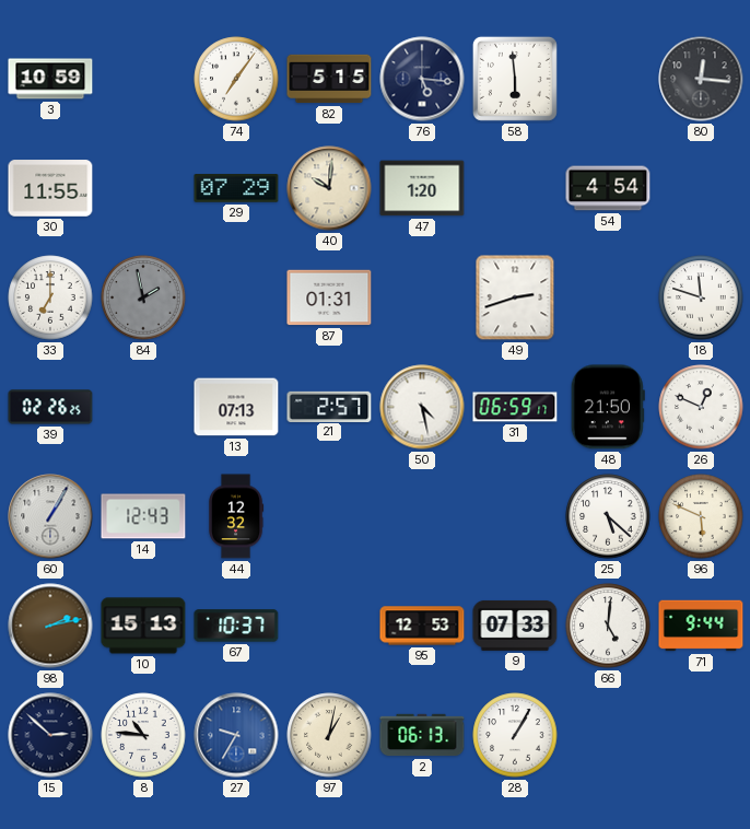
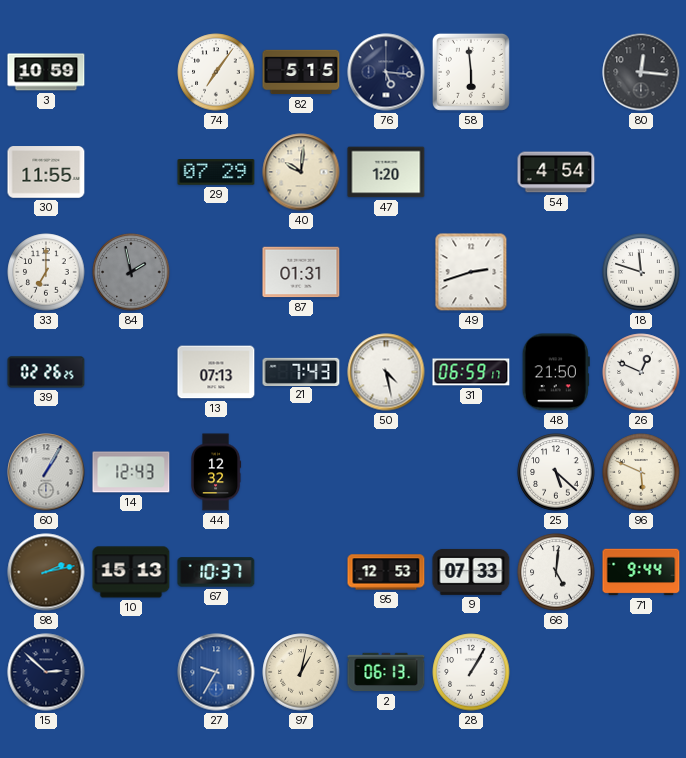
21: 2:57 -> 7:43
8: 10:46 -> none
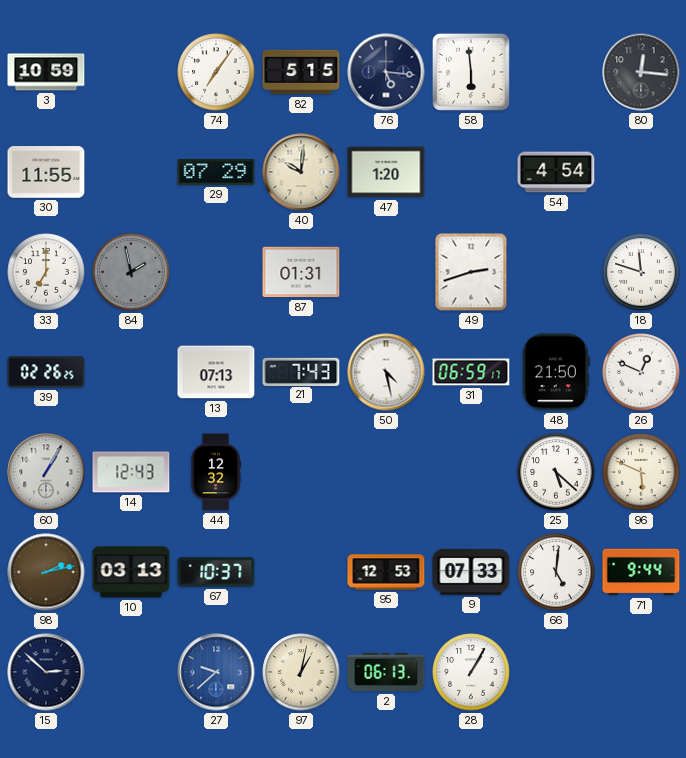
10: 15:13 -> 03:13
27: 9:35 -> 9:38
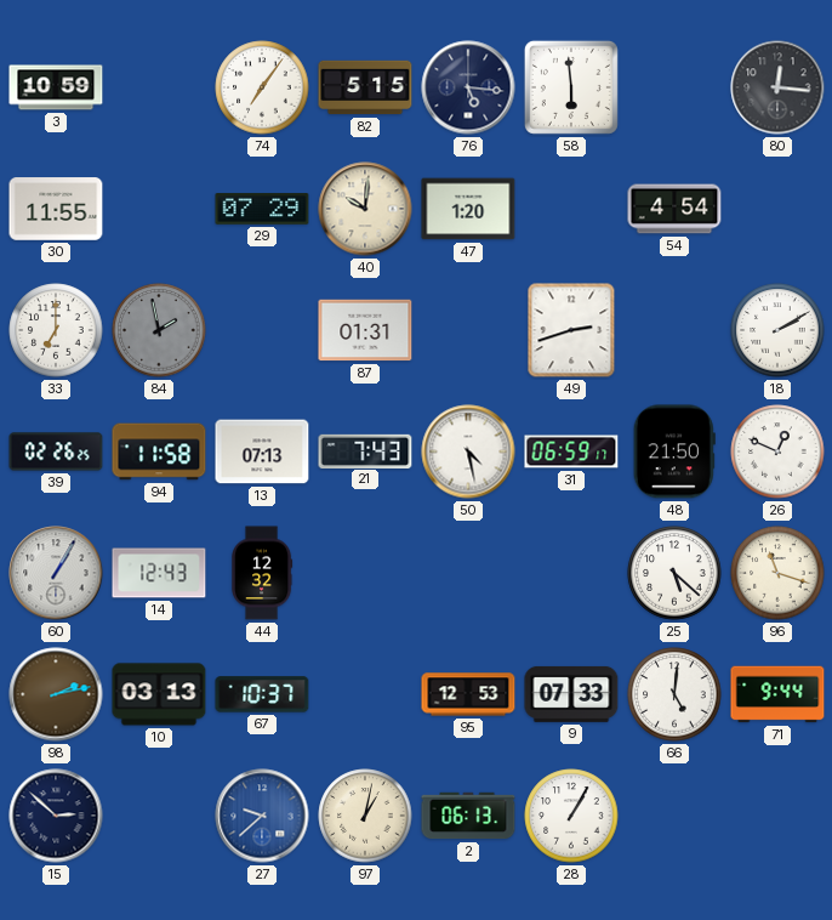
18: 11:48 -> 2:10
94: none -> 11:58
96: 5:49 -> 11:18
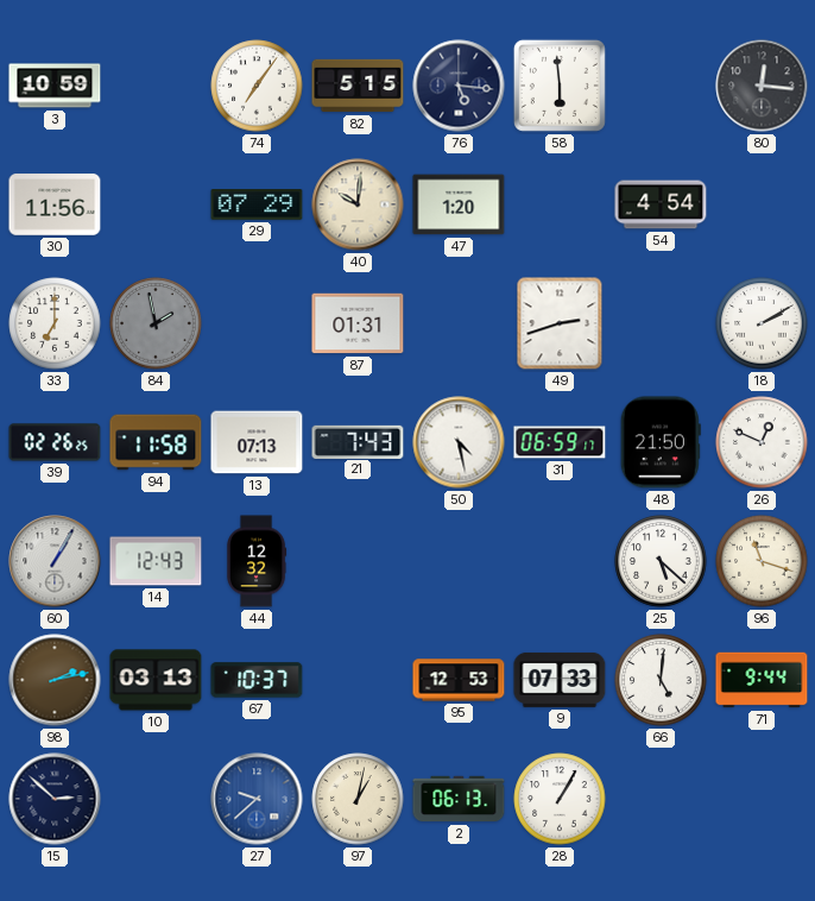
30: 11:55 -> 11:56
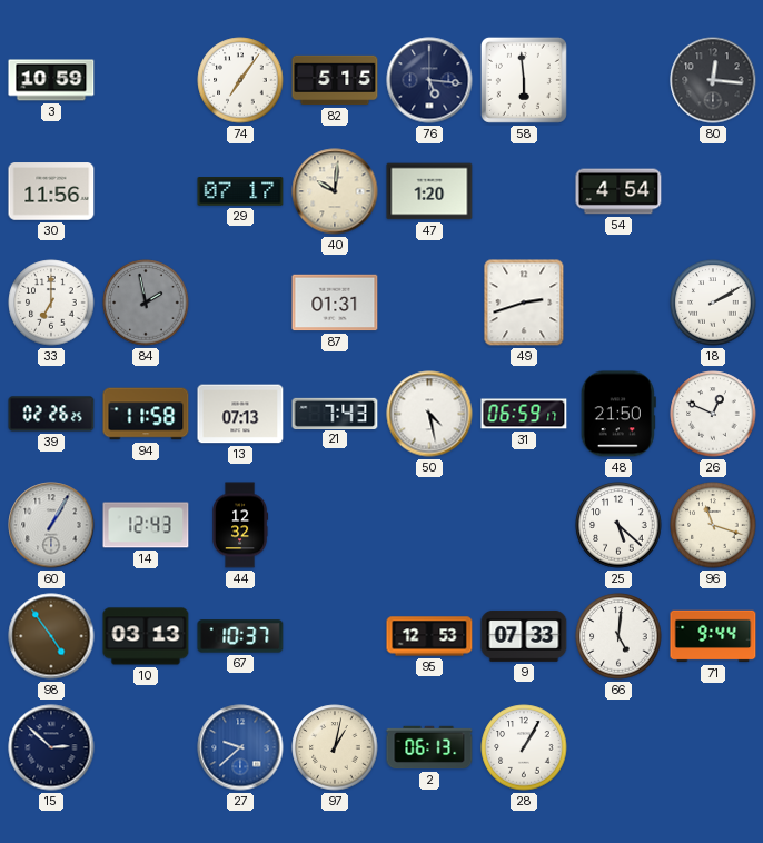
29: 07:29 -> 07:17
98: 2:13 -> 4:54
